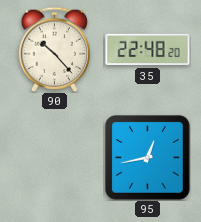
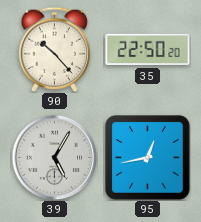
35: 22:48 -> 22:50
39: none -> 5:05
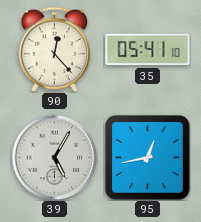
90: 10:23 -> 12:23
35: 22:50 -> 05:41
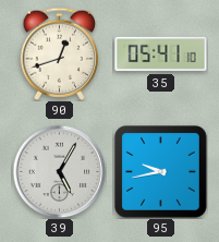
90: 12:23 -> 12:42
95: 12:43 -> 9:43
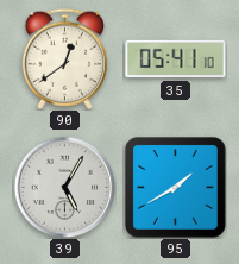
90: 12:42 -> 12:39
95: 9:43 -> 1:40
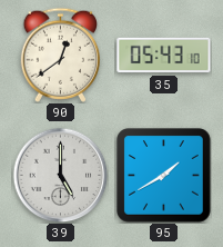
35: 05:41 -> 05:43
39: 5:05 -> 5:00
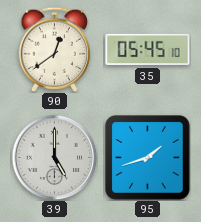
35: 05:43 -> 05:45
95: 1:40 -> 1:42
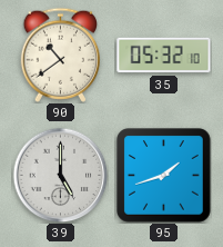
90: 12:39 -> 10:39
35: 05:45 -> 05:32
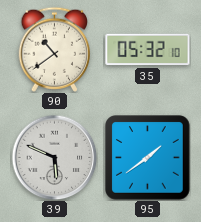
39: 5:00 -> 5:49
95: 1:42 -> 1:39
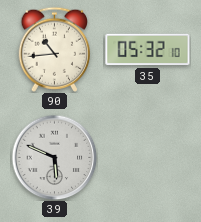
90: 10:39 -> 10:44
95: 1:39 -> none
